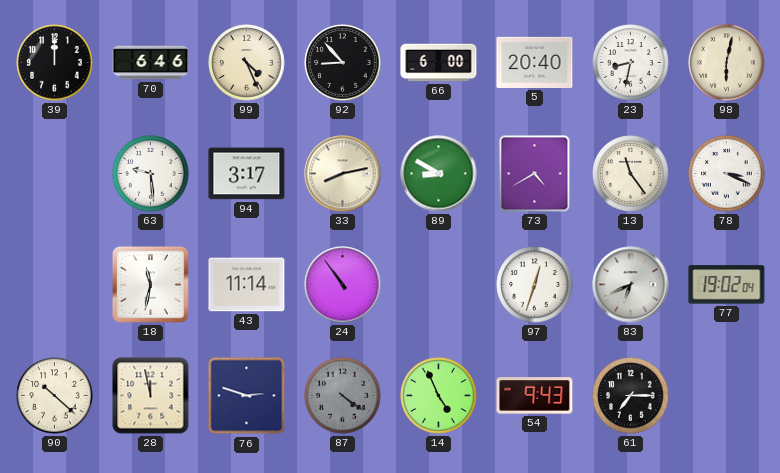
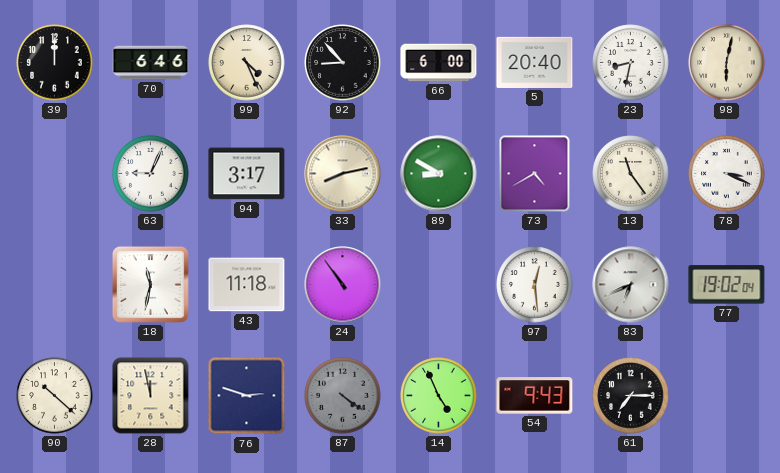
63: 9:29 -> 9:04
43: 11:14 -> 11:18
97: 12:33 -> 12:29
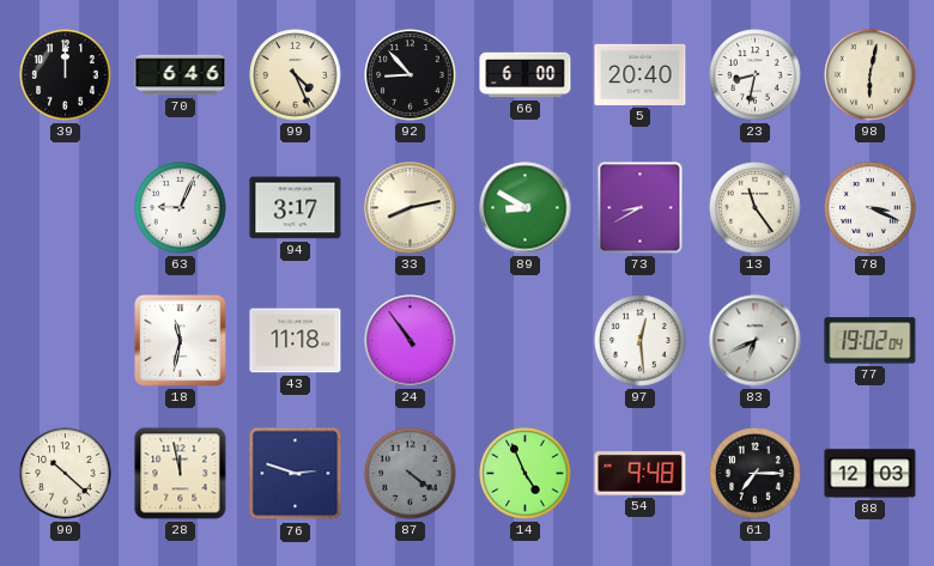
73: 4:40 -> 8:40
54: 9:43 -> 9:48
88: none -> 12:03
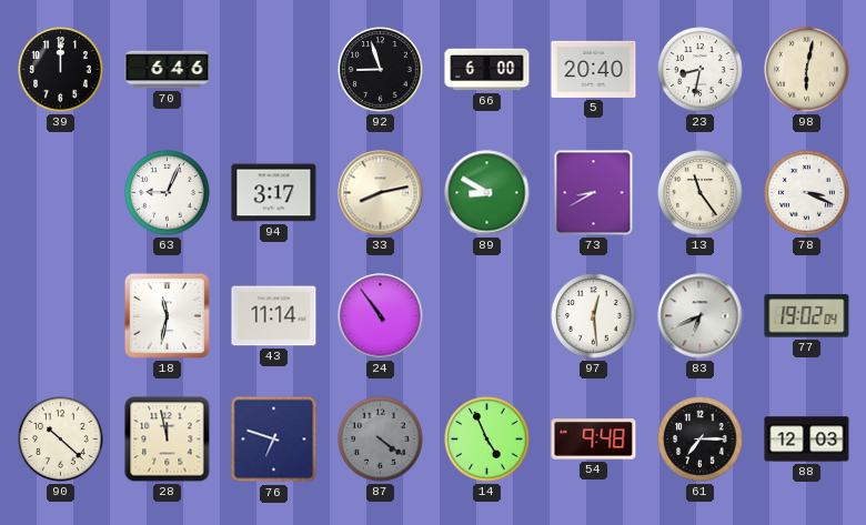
99: 4:26 -> none
92: 8:53 -> 8:57
43: 11:18 -> 11:14
76: 2:48 -> 6:48
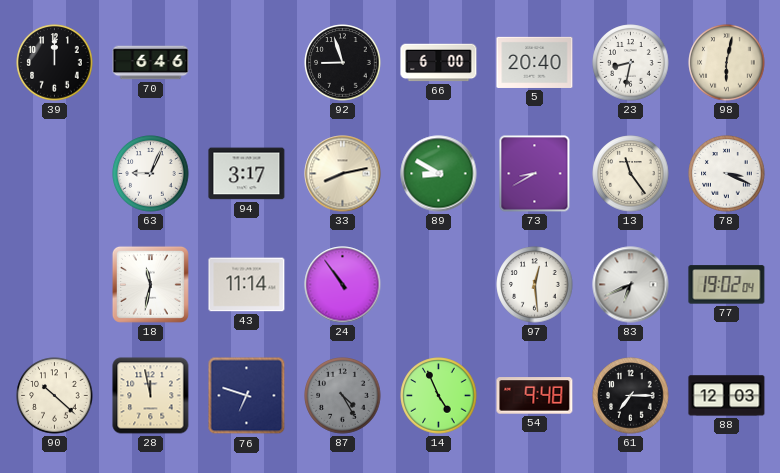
87: 4:21 -> 4:25
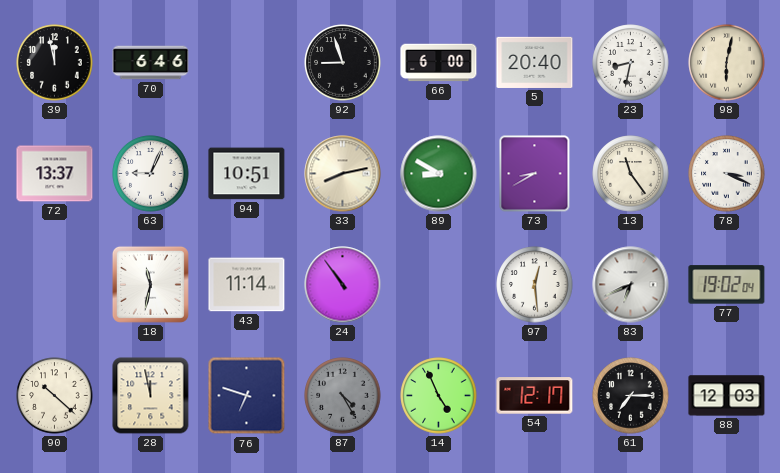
39: 12:00 -> 11:58
72: none -> 13:37
94: 3:17 -> 10:51
54: 9:48 -> 12:17
